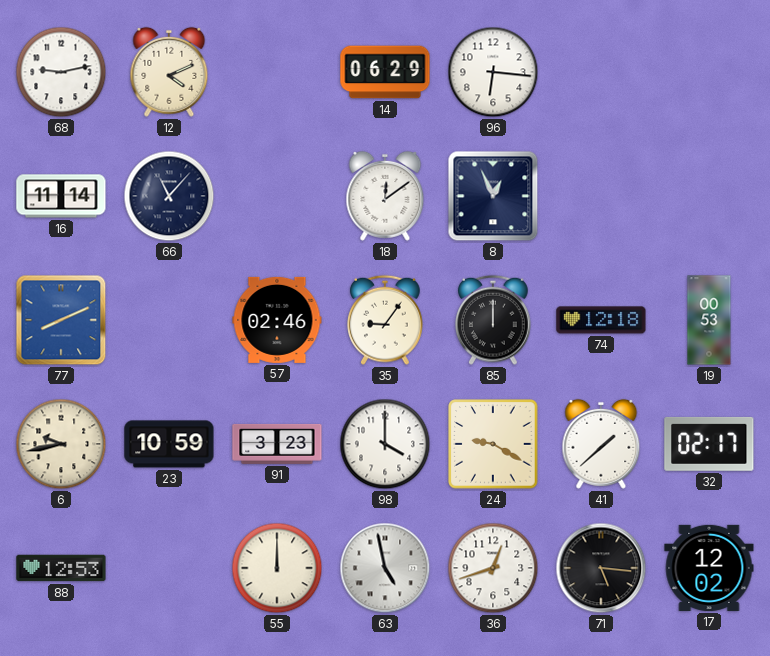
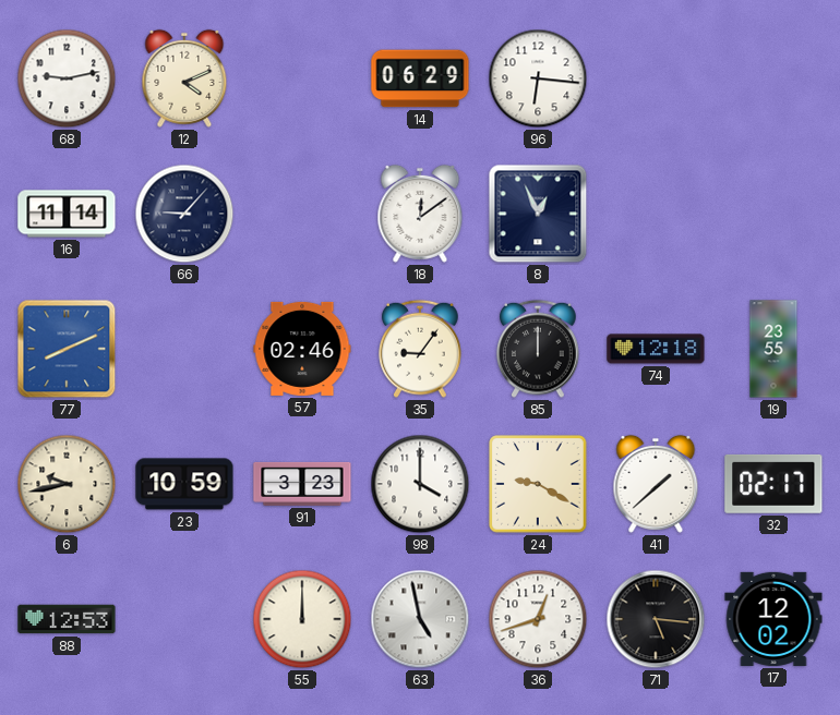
66: 11:07 -> 9:07
19: 00:53 -> 23:55
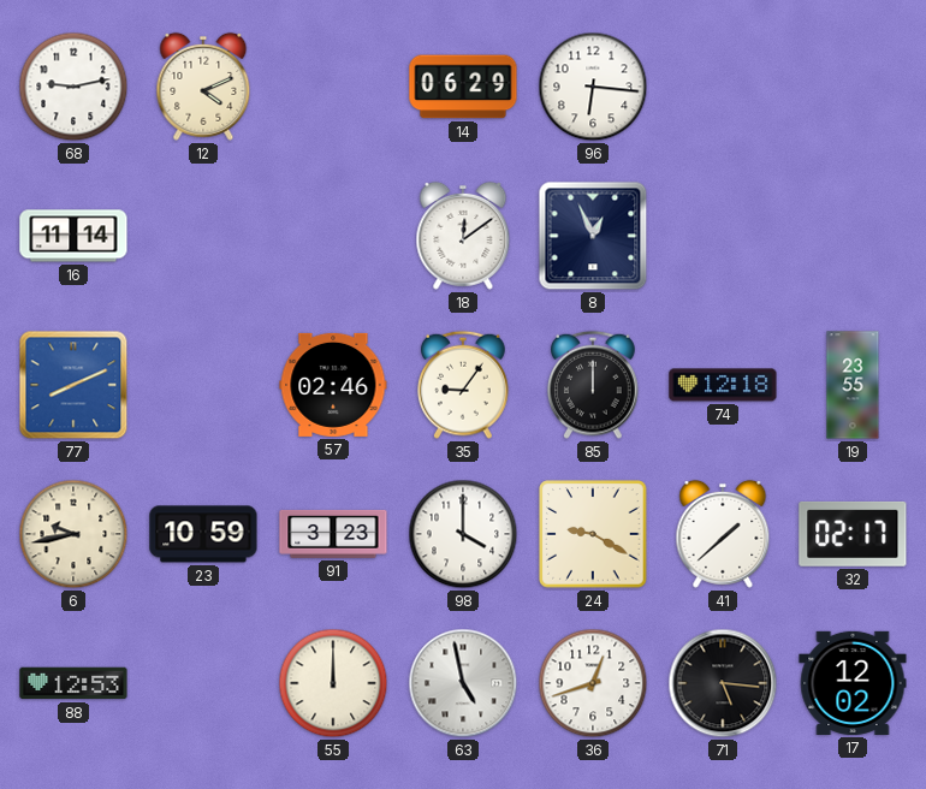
66: 9:07 -> none
